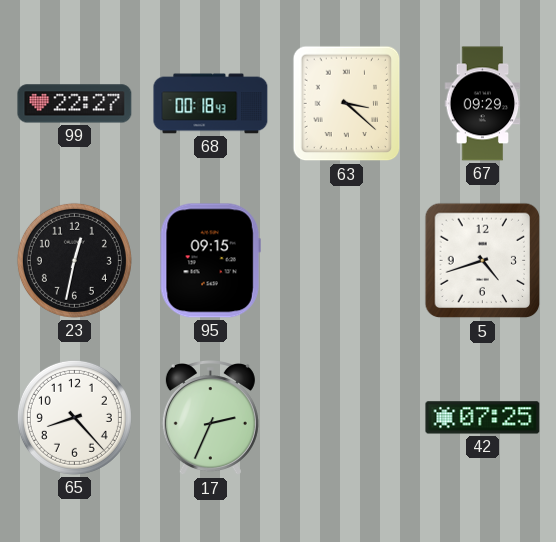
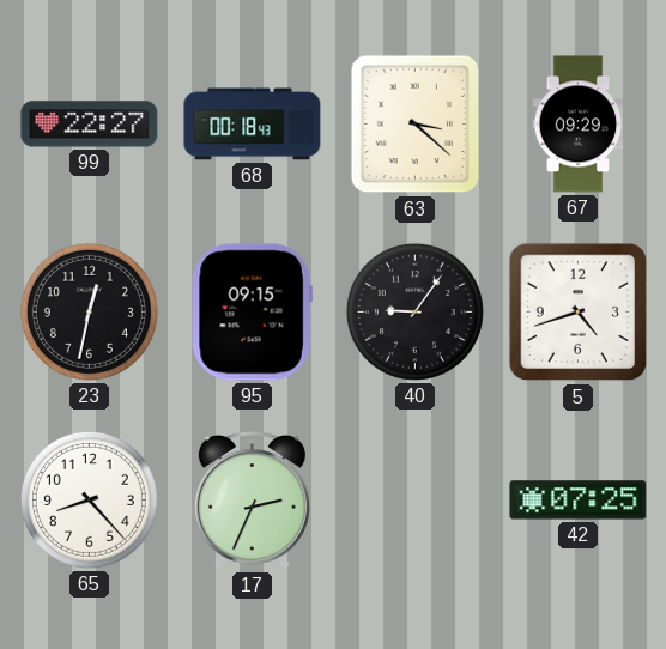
40: none -> 9:06
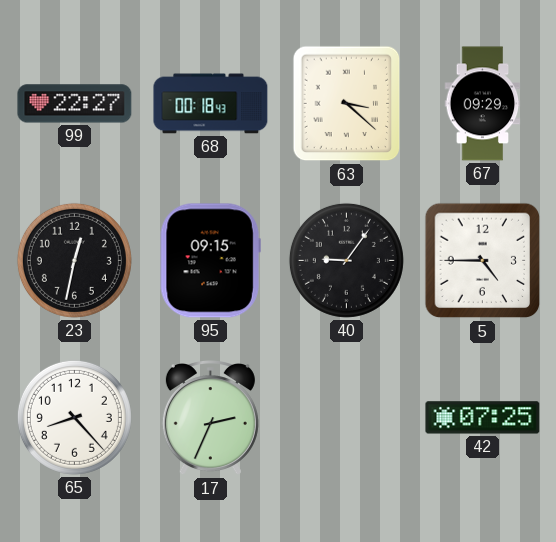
5: 4:42 -> 4:45
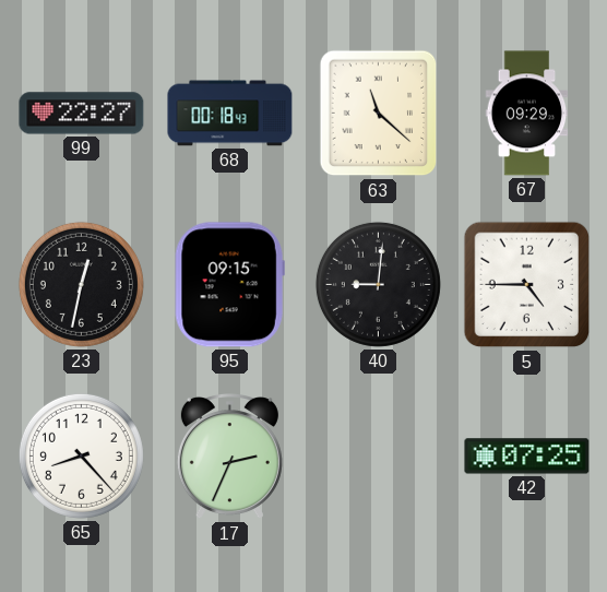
63: 3:22 -> 11:22
40: 9:06 -> 9:01
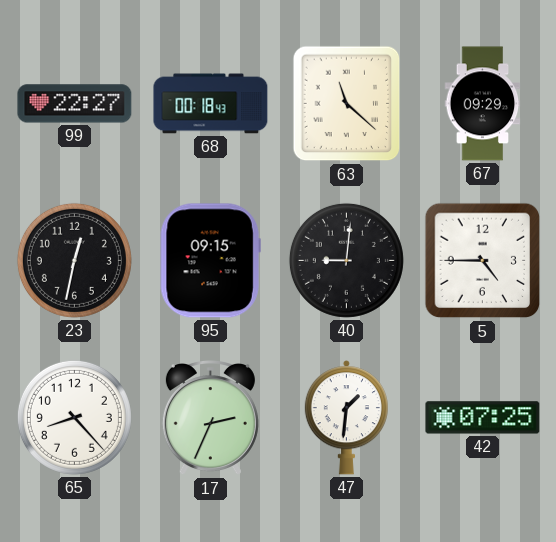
47: none -> 1:31
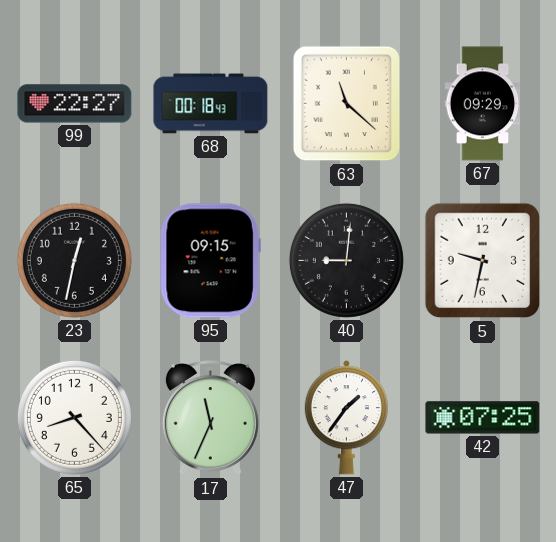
5: 4:45 -> 9:32
17: 2:34 -> 11:34
47: 1:31 -> 1:36
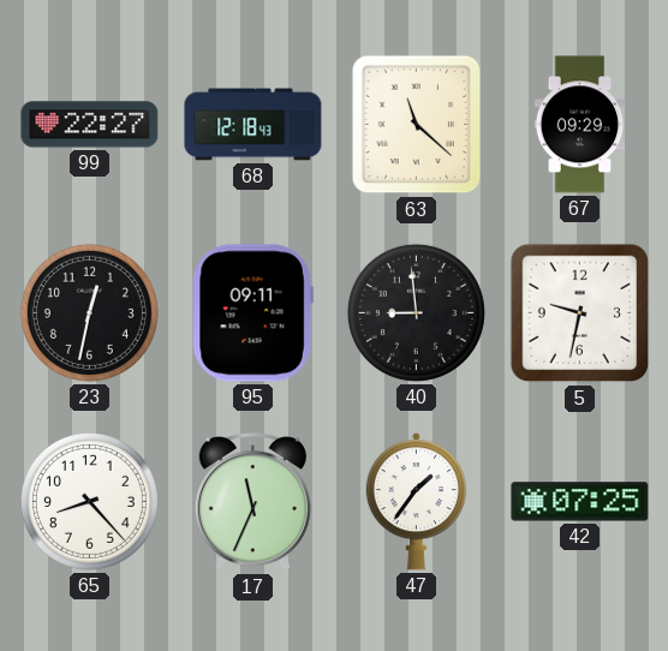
68: 00:18 -> 12:18
95: 09:15 -> 09:11
40: 9:01 -> 8:59
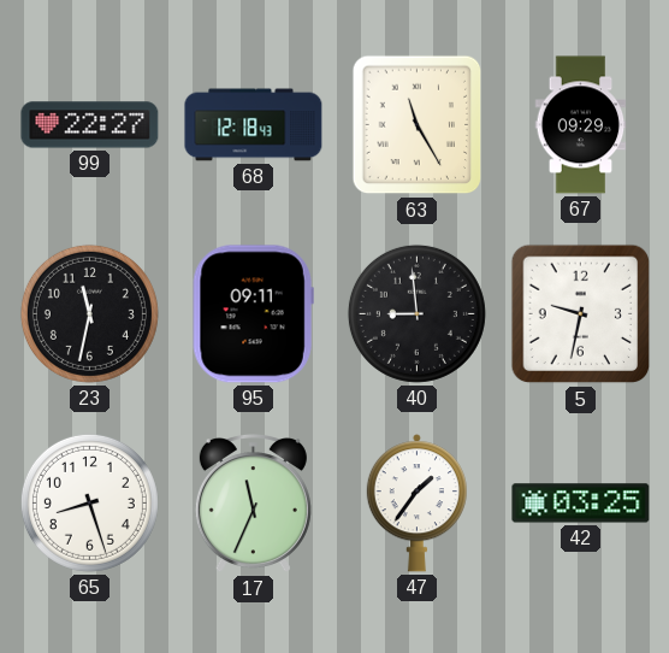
63: 11:22 -> 11:25
23: 12:32 -> 11:32
65: 8:23 -> 8:27
42: 07:25 -> 03:25
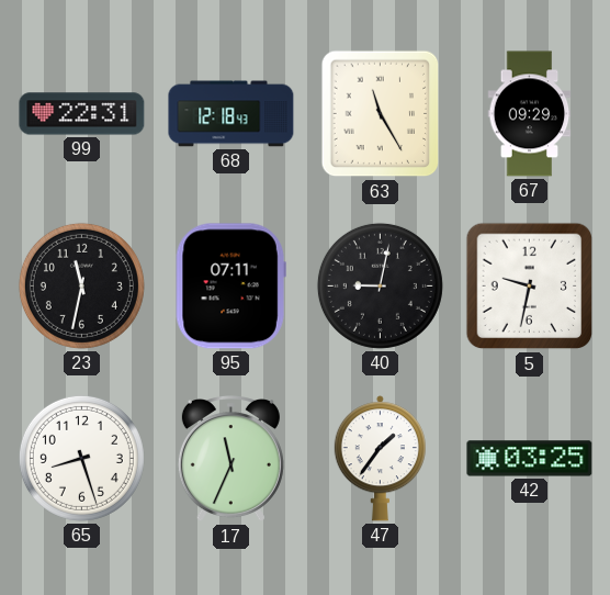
99: 22:27 -> 22:31
95: 09:11 -> 07:11
40: 8:59 -> 9:02
